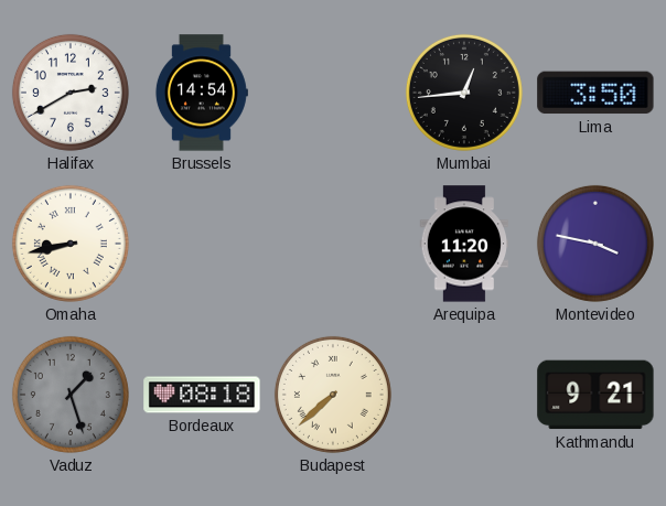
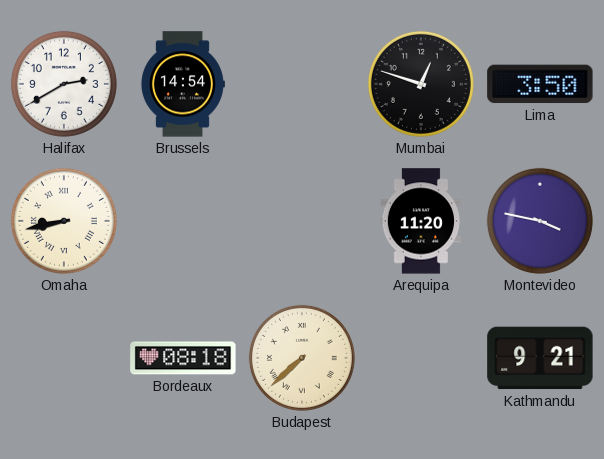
Mumbai: 12:44 -> 12:48
Vaduz: 1:27 -> none
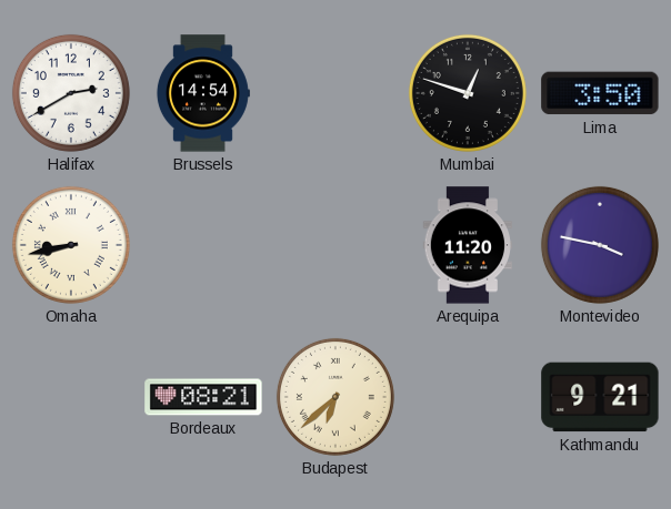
Bordeaux: 08:18 -> 08:21
Budapest: 7:38 -> 6:38
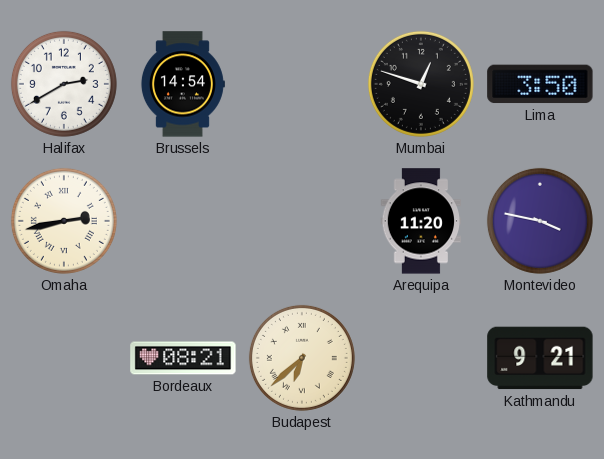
Omaha: 8:43 -> 2:43
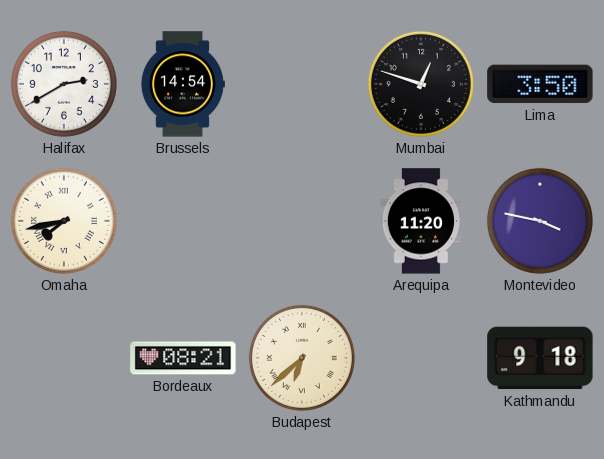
Omaha: 2:43 -> 7:43
Kathmandu: 9:21 -> 9:18
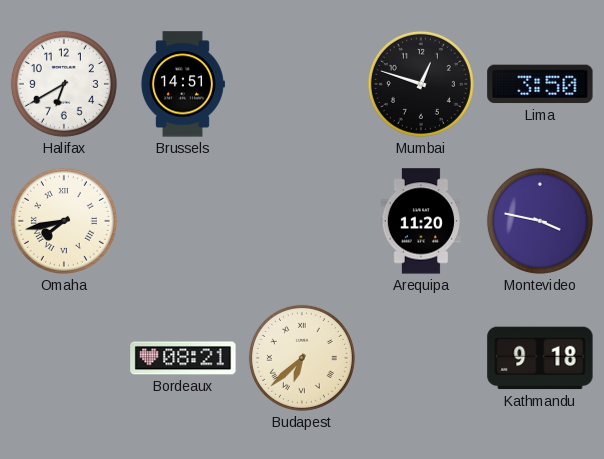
Halifax: 2:40 -> 6:40
Brussels: 14:54 -> 14:51
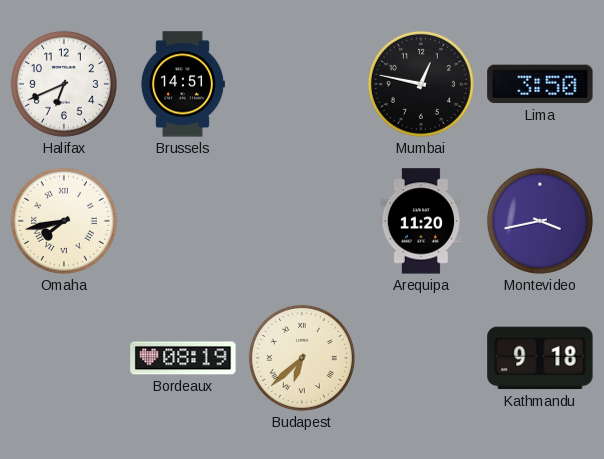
Halifax: 6:40 -> 6:41
Mumbai: 12:48 -> 12:47
Montevideo: 3:47 -> 3:43
Bordeaux: 08:21 -> 08:19
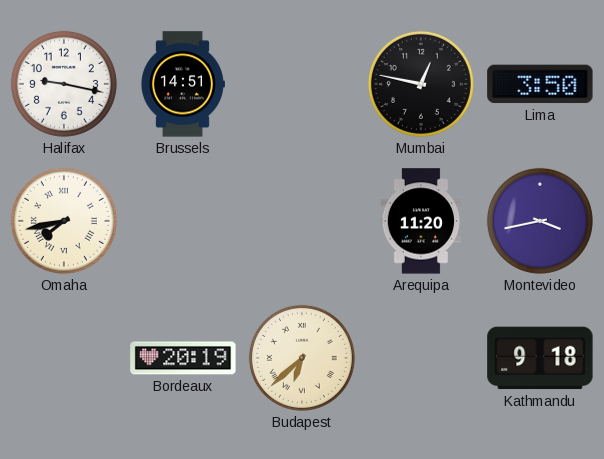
Halifax: 6:41 -> 9:17
Bordeaux: 08:19 -> 20:19
